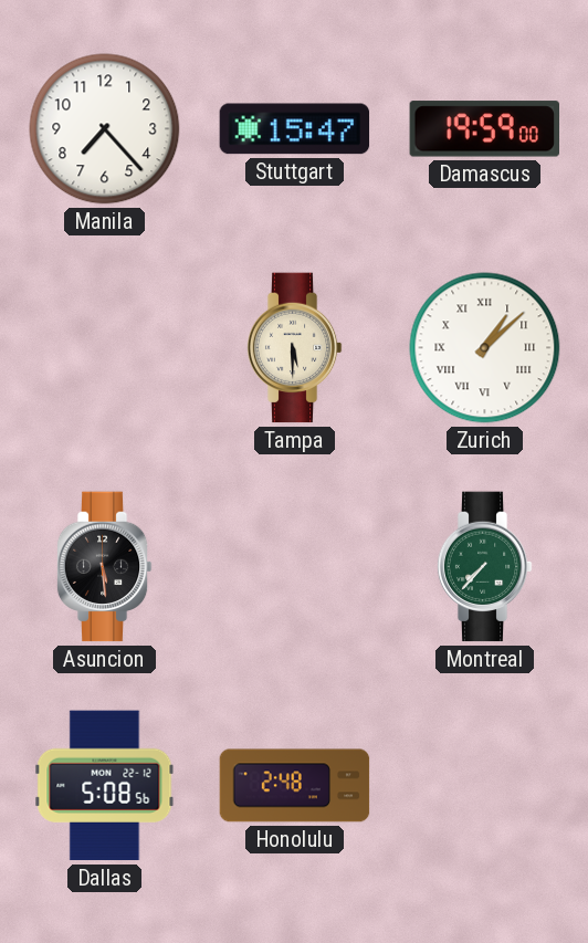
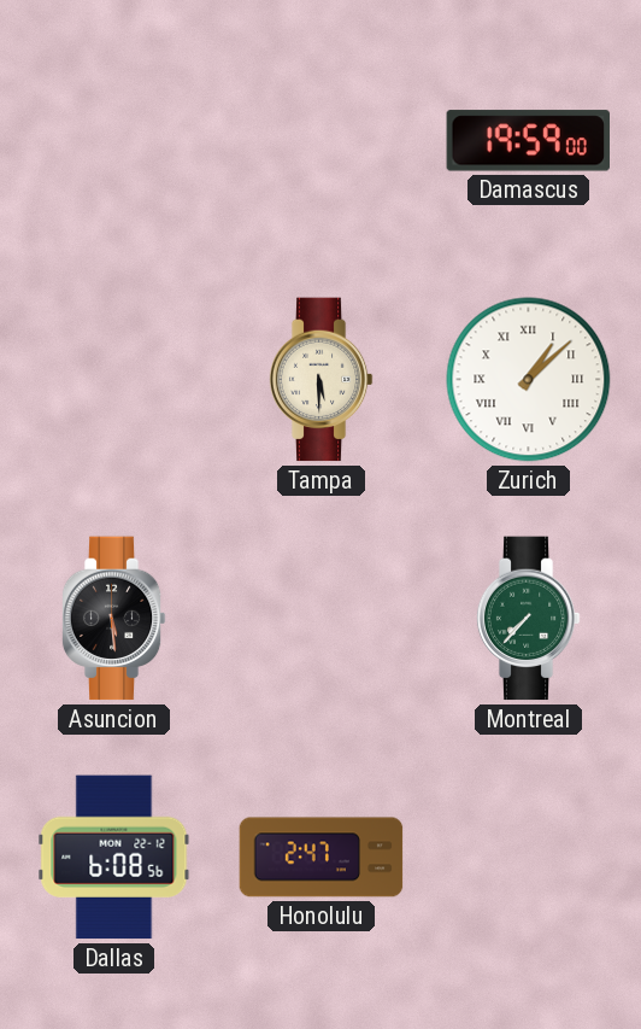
Manila: 7:23 -> none
Stuttgart: 15:47 -> none
Dallas: 5:08 -> 6:08
Honolulu: 2:48 -> 2:47
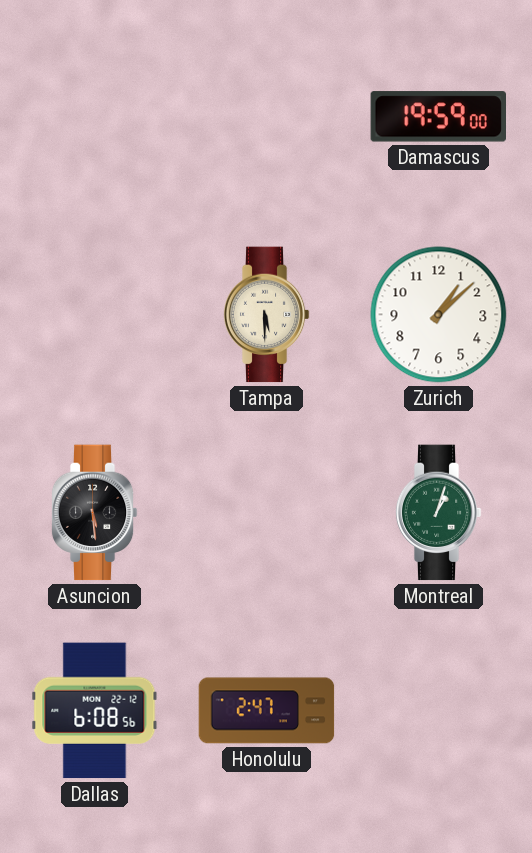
Zurich numerals: Roman -> Arabic
Montreal: 7:37 -> 1:03
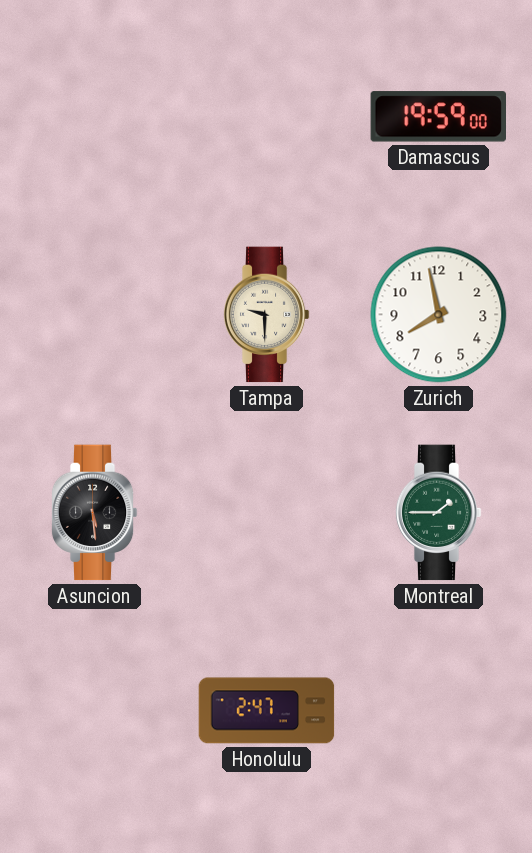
Tampa: 5:30 -> 9:30
Zurich: 1:08 -> 7:58
Montreal: 1:03 -> 1:45
Dallas: 6:08 -> none
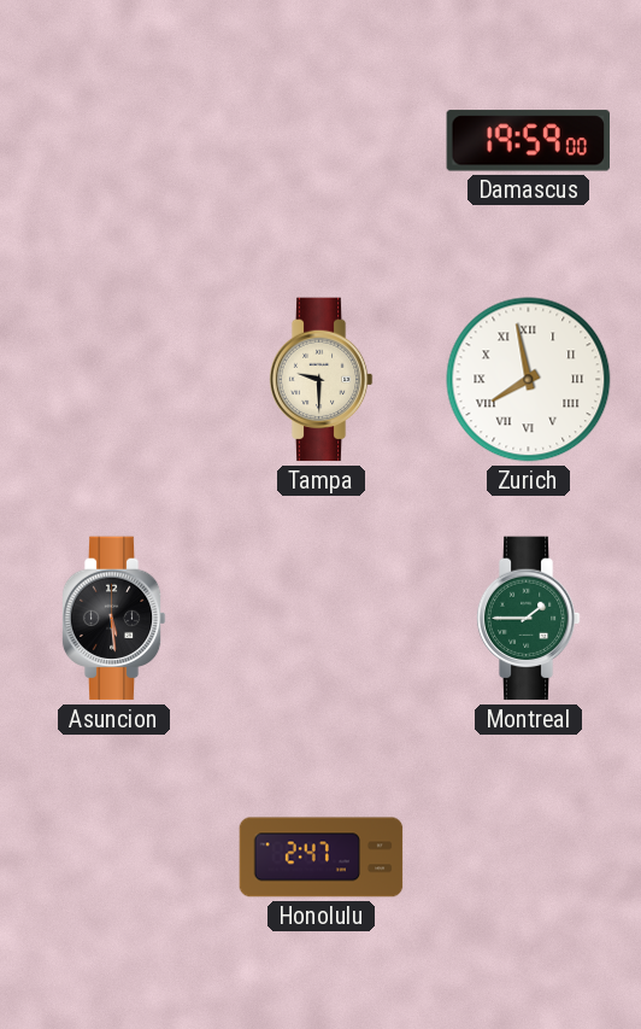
Zurich numerals: Arabic -> Roman
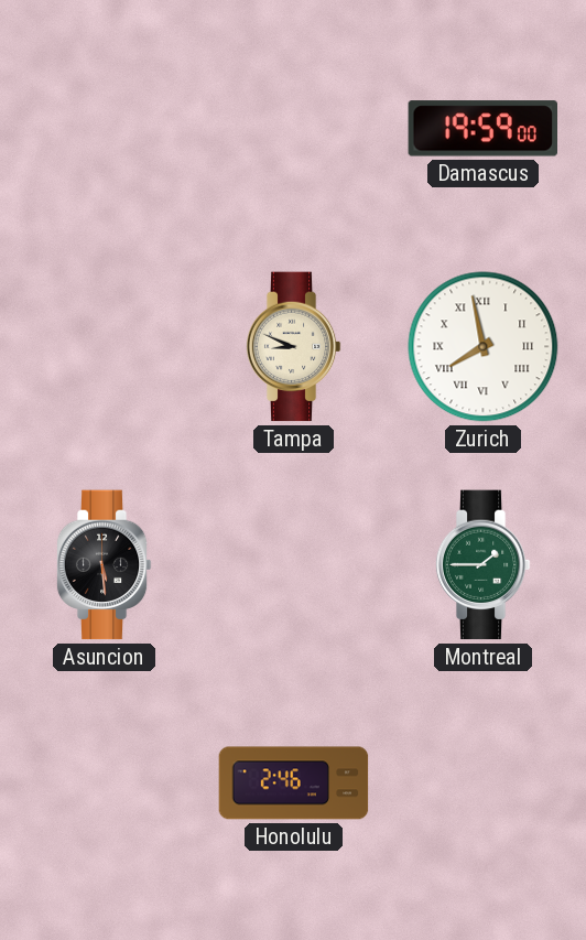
Tampa: 9:30 -> 8:49
Honolulu: 2:47 -> 2:46
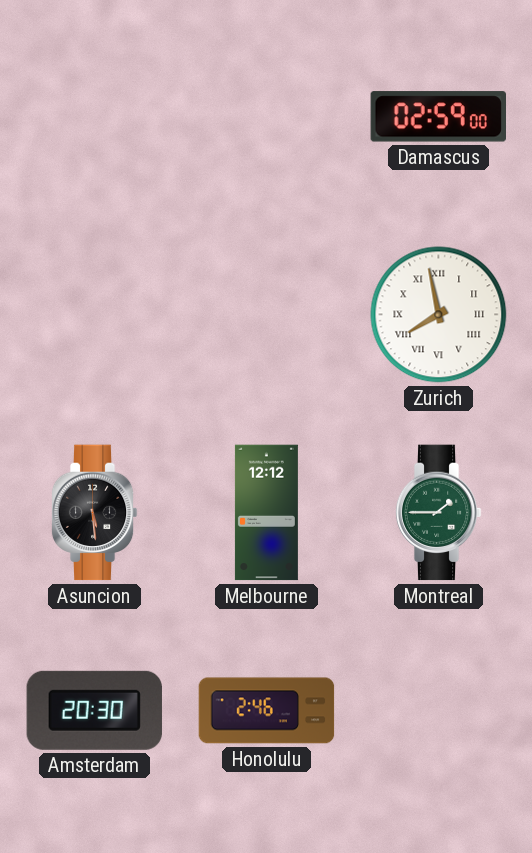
Damascus: 19:59 -> 02:59
Tampa: 8:49 -> none
Melbourne: none -> 12:12
Amsterdam: none -> 20:30
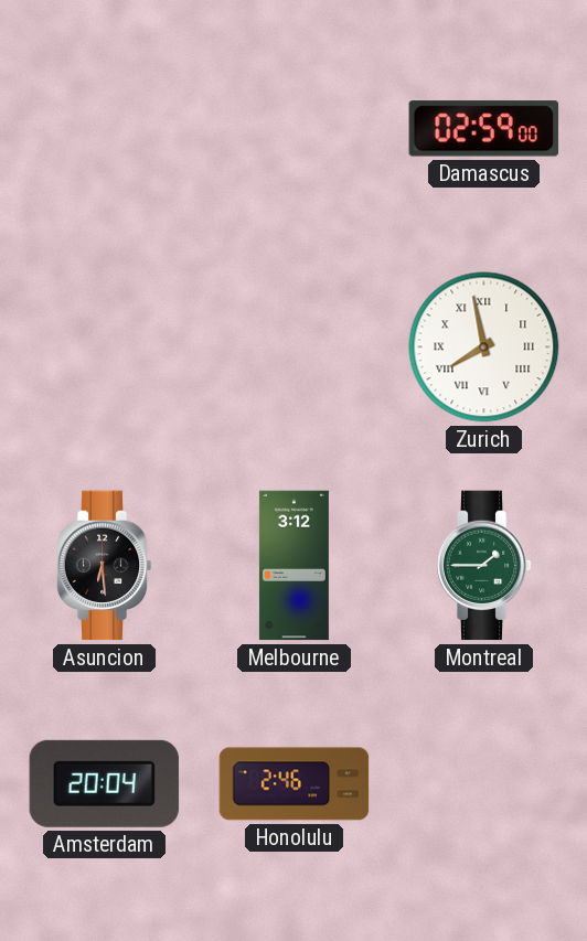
Asuncion: 5:29 -> 6:29
Melbourne: 12:12 -> 3:12
Amsterdam: 20:30 -> 20:04
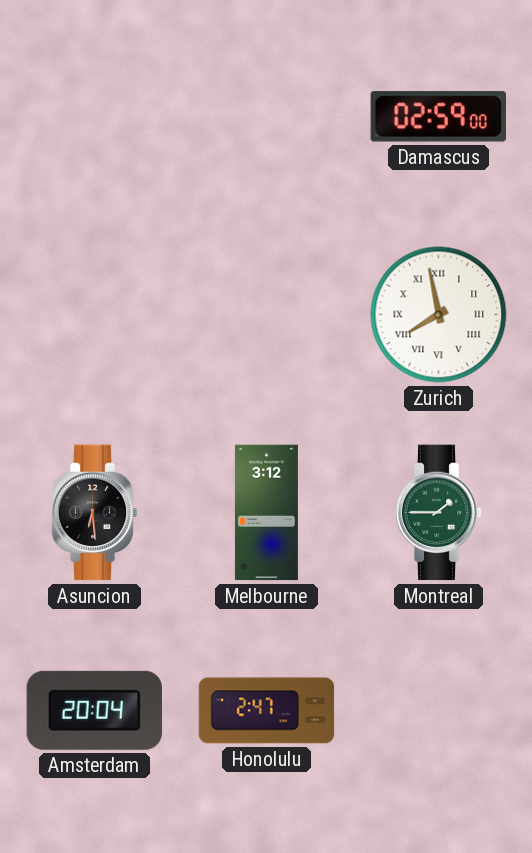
Honolulu: 2:46 -> 2:47
